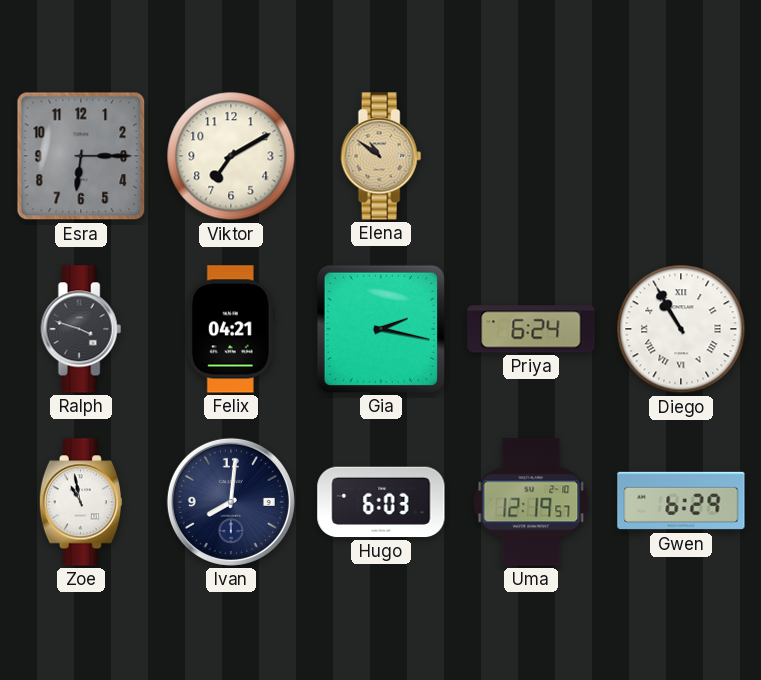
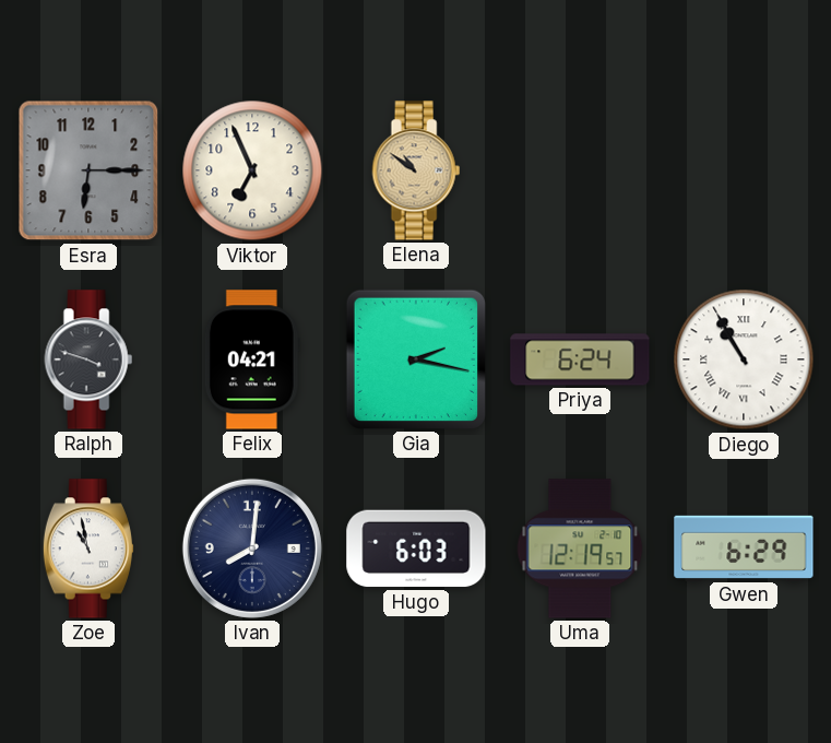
Viktor: 7:10 -> 6:56
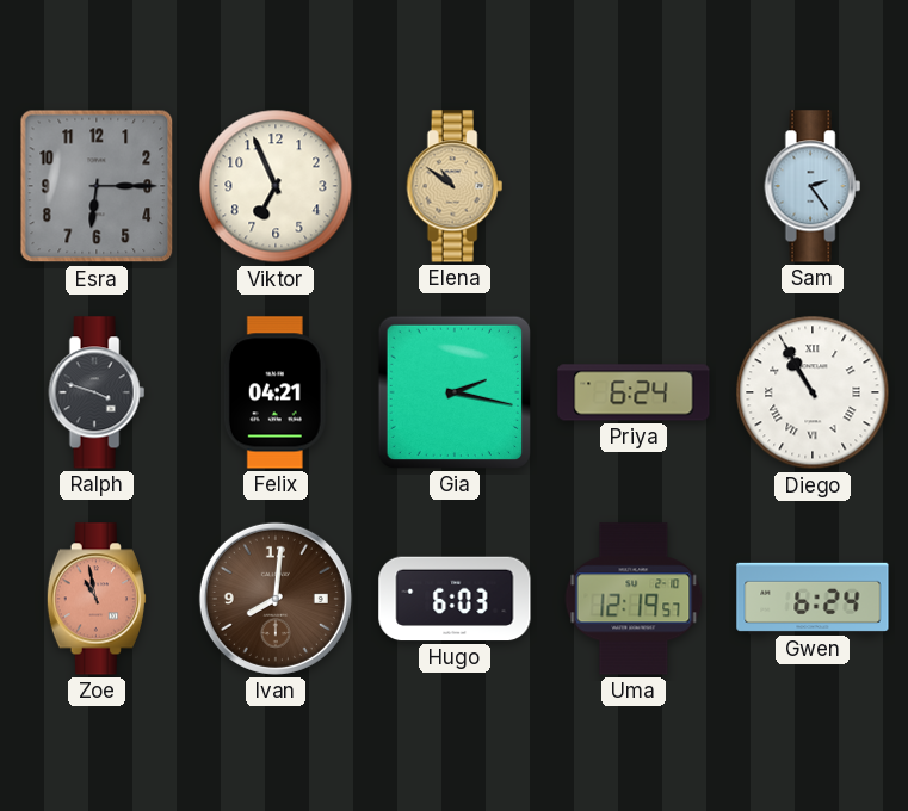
Sam: none -> 2:24
Zoe dial: white -> salmon
Ivan dial: navy -> brown
Gwen: 6:29 -> 6:24
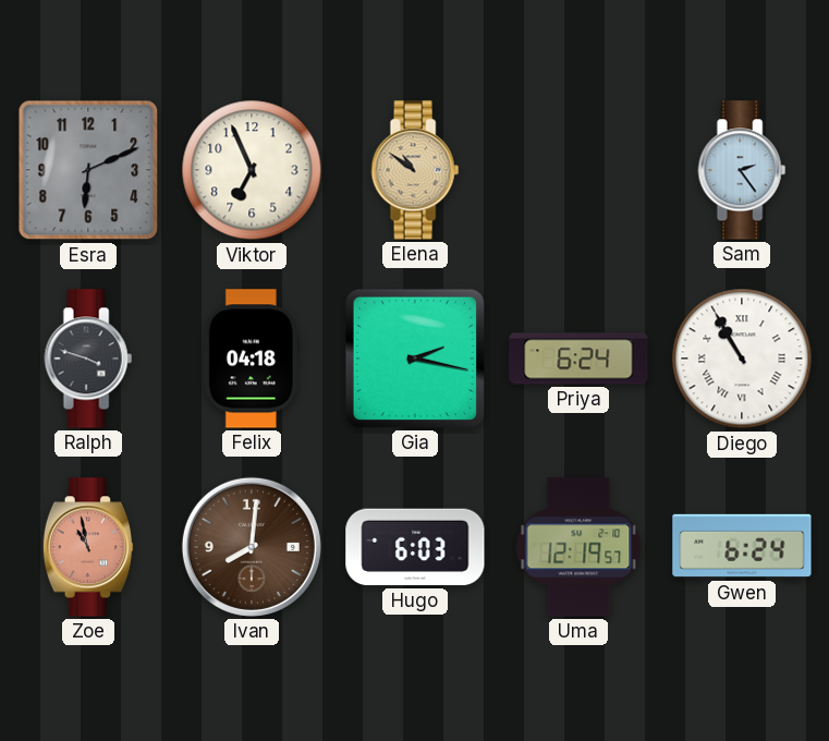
Esra: 6:15 -> 6:11
Felix: 04:21 -> 04:18
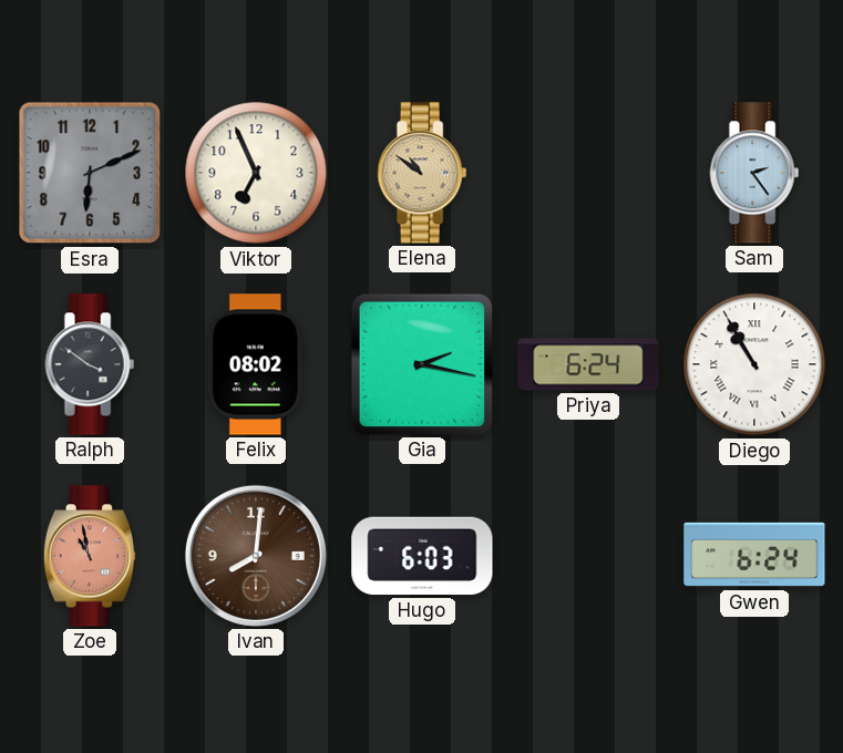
Ralph: 3:48 -> 3:51
Felix: 04:18 -> 08:02
Uma: 12:19 -> none
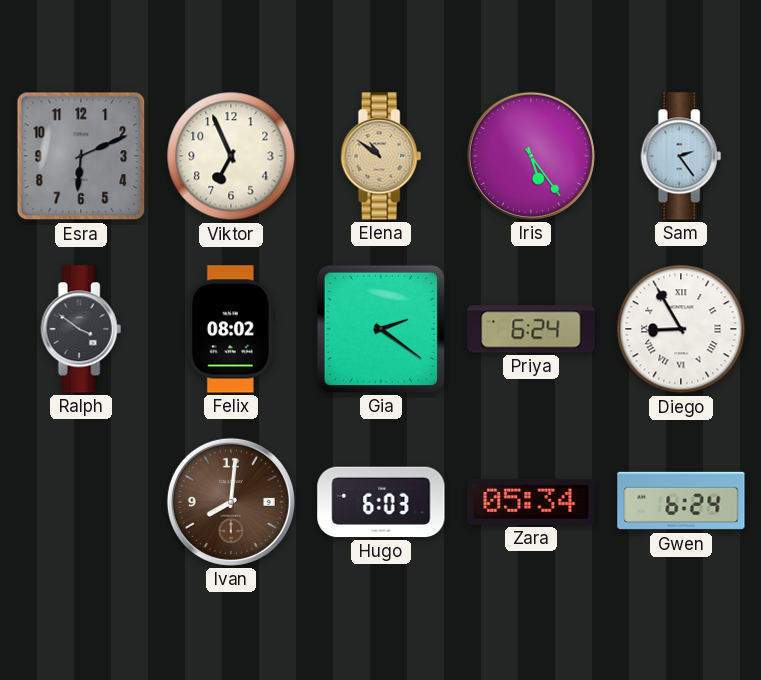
Iris: none -> 5:24
Gia: 2:17 -> 2:21
Diego: 10:55 -> 8:55
Zoe: 10:58 -> none
Zara: none -> 05:34
